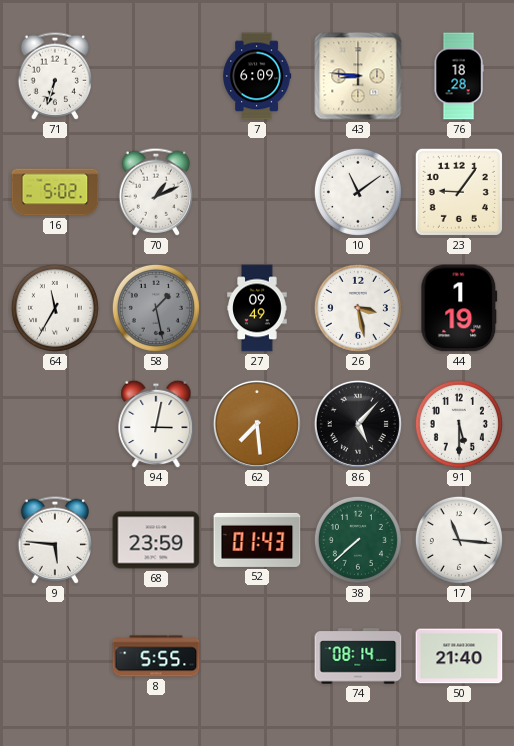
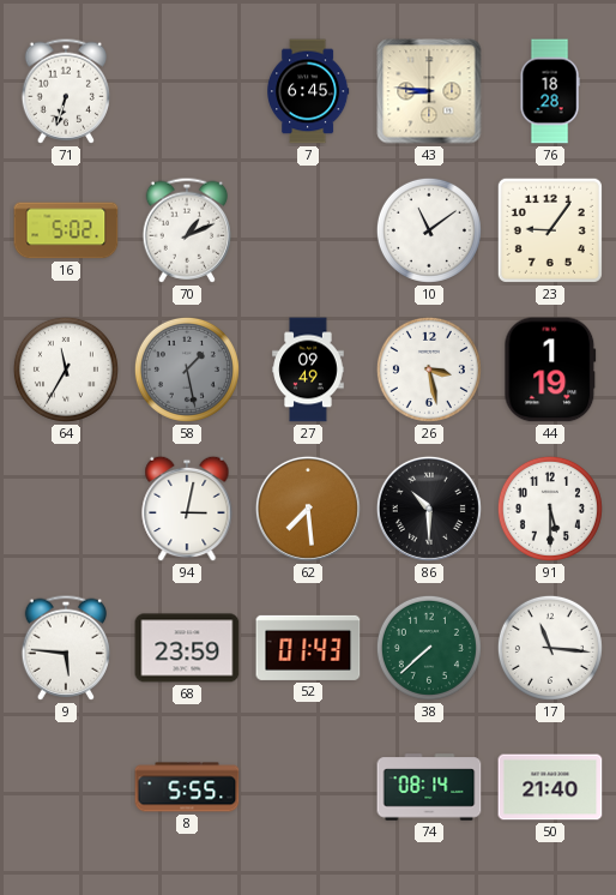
7: 6:09 -> 6:45
86: 5:07 -> 10:30
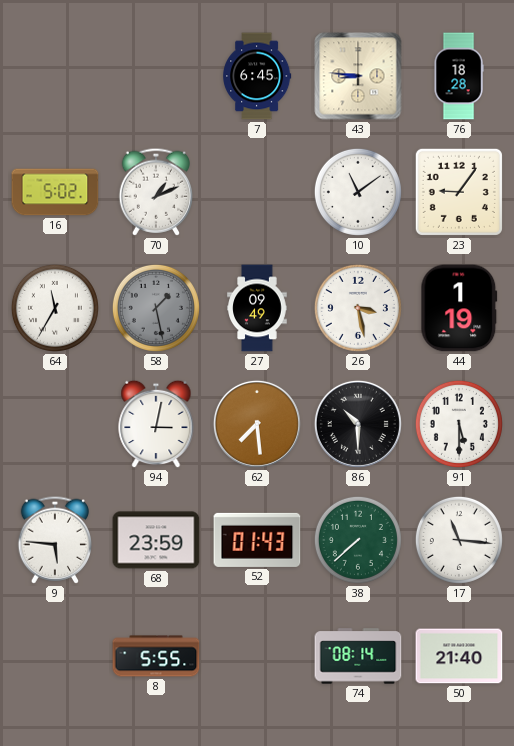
71: 6:33 -> none
